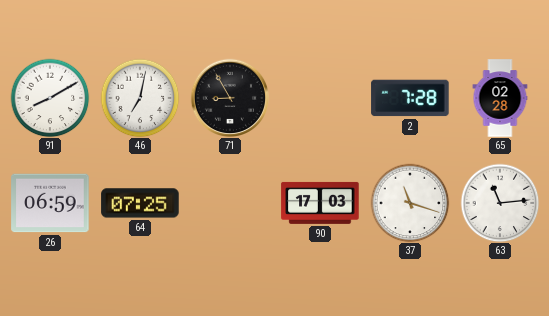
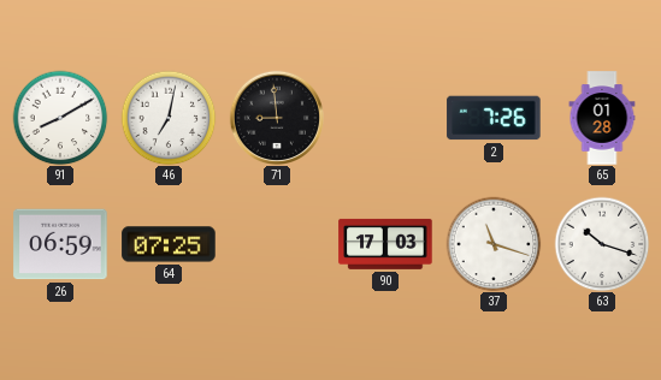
71: 8:55 -> 8:59
2: 7:28 -> 7:26
65: 02:28 -> 01:28
63: 11:14 -> 10:18
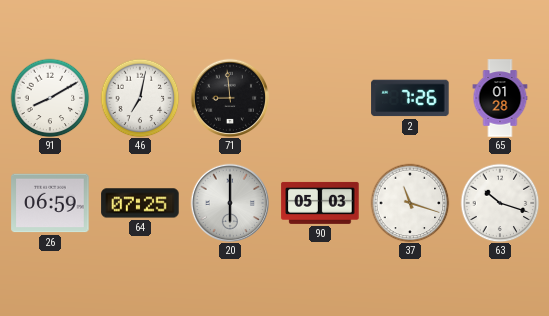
20: none -> 6:00
90: 17:03 -> 05:03
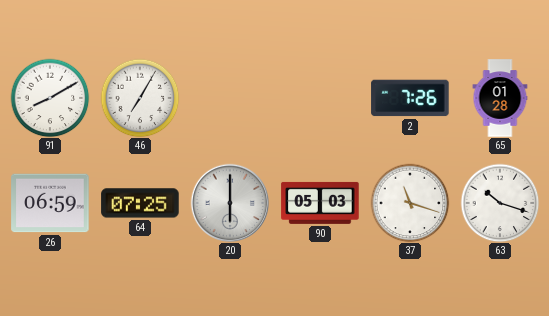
46: 7:02 -> 7:05
71: 8:59 -> none
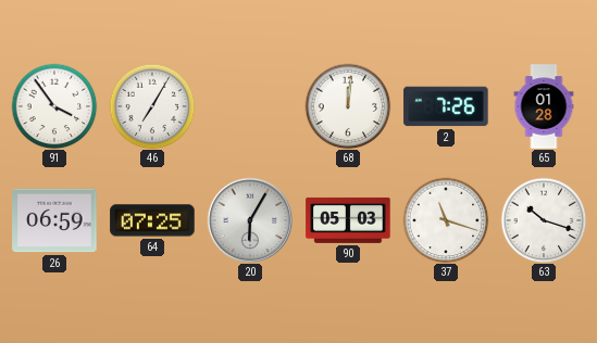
91: 8:10 -> 3:54
68: none -> 12:01
20: 6:00 -> 6:05
